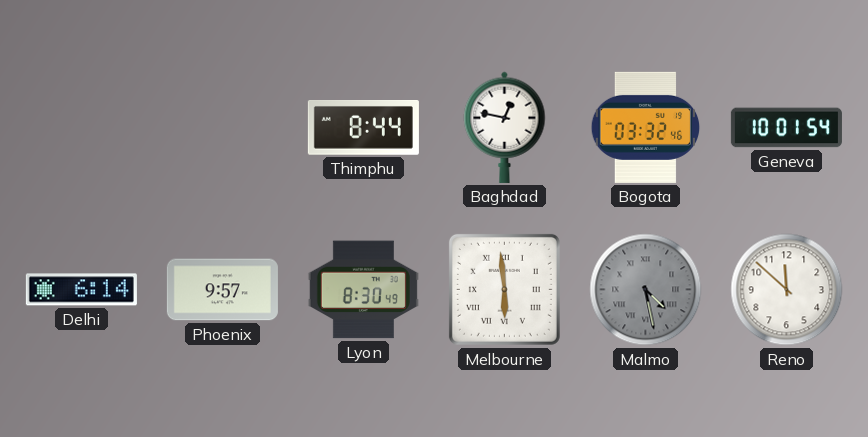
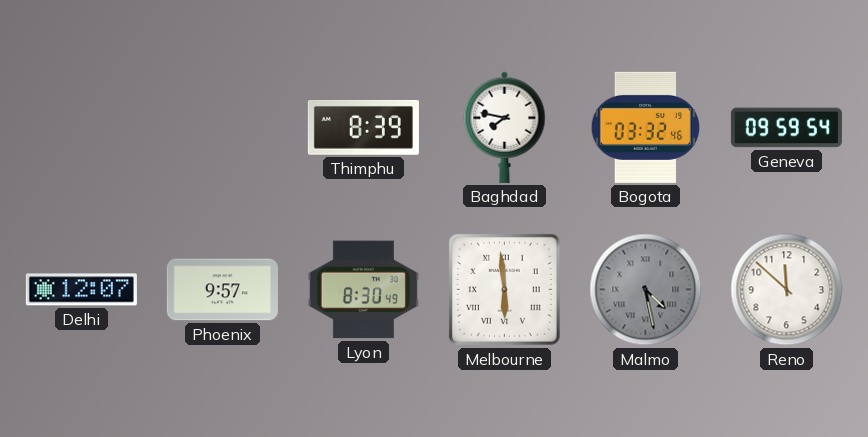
Thimphu: 8:44 -> 8:39
Baghdad: 12:47 -> 7:47
Geneva: 10:01 -> 09:59
Delhi: 6:14 -> 12:07
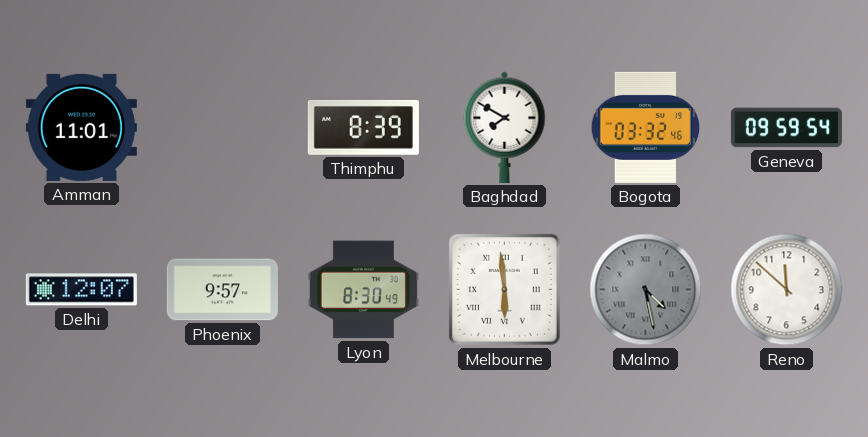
Amman: none -> 11:01
Baghdad: 7:47 -> 7:50
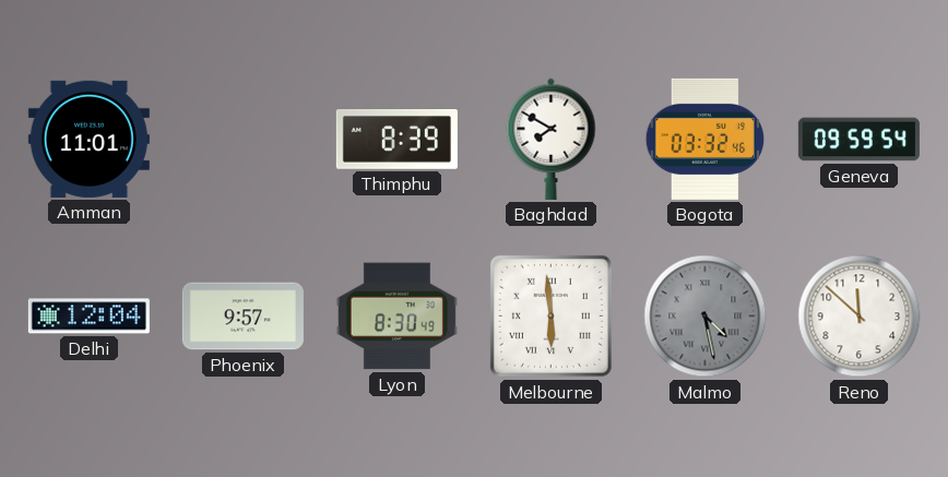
Delhi: 12:07 -> 12:04
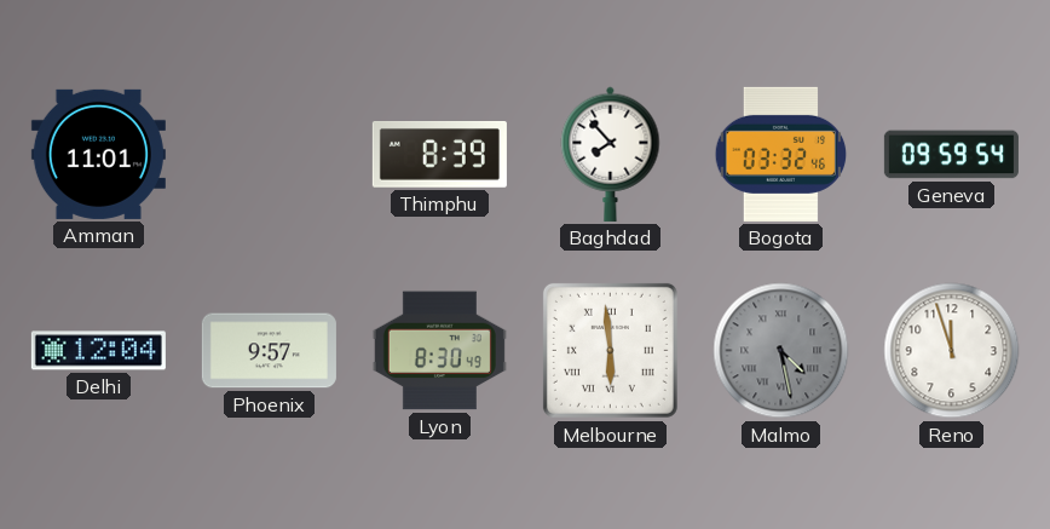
Baghdad: 7:50 -> 7:53
Reno: 11:52 -> 11:57
